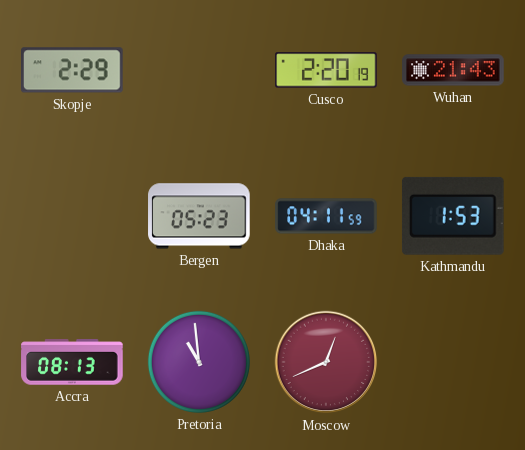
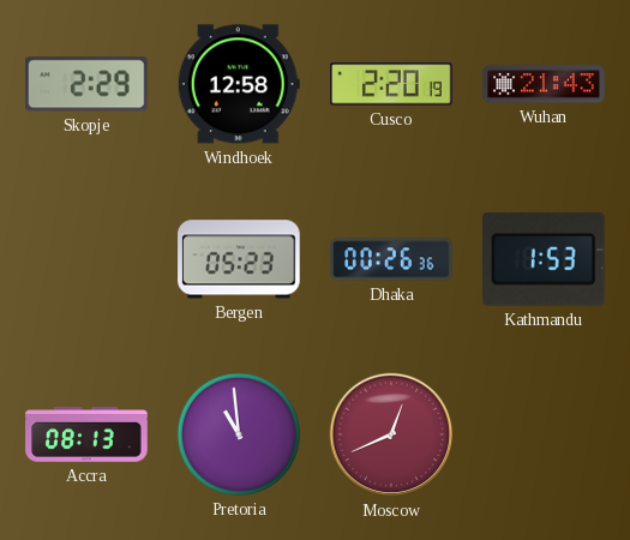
Windhoek: none -> 12:58
Dhaka: 04:11 -> 00:26
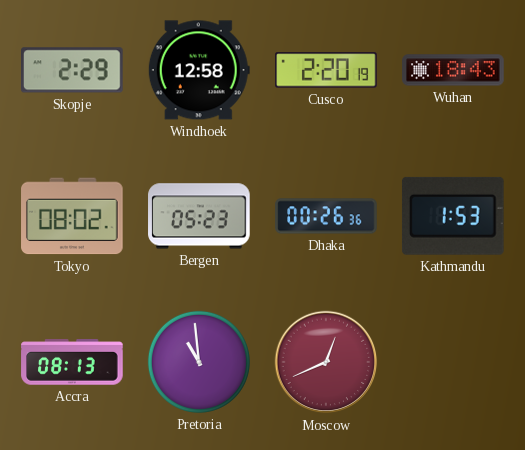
Wuhan: 21:43 -> 18:43
Tokyo: none -> 08:02
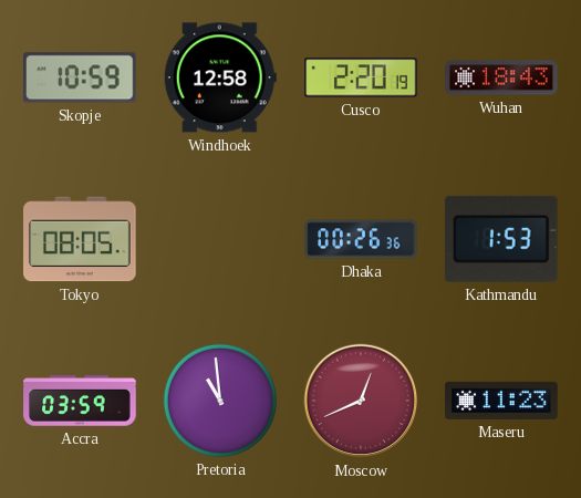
Skopje: 2:29 -> 10:59
Tokyo: 08:02 -> 08:05
Bergen: 05:23 -> none
Accra: 08:13 -> 03:59
Maseru: none -> 11:23
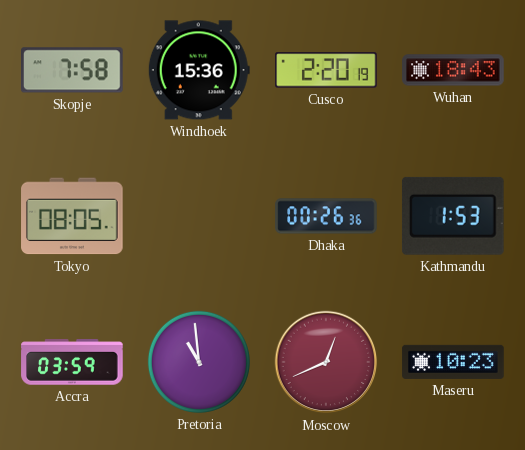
Skopje: 10:59 -> 7:58
Windhoek: 12:58 -> 15:36
Maseru: 11:23 -> 10:23
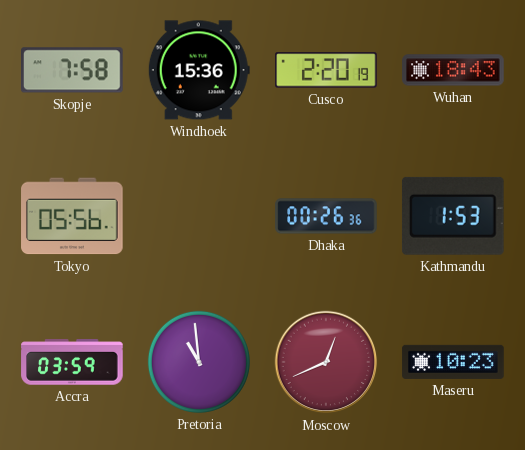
Tokyo: 08:05 -> 05:56
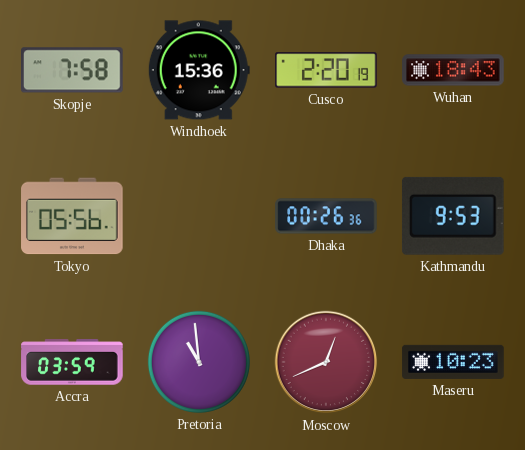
Kathmandu: 1:53 -> 9:53
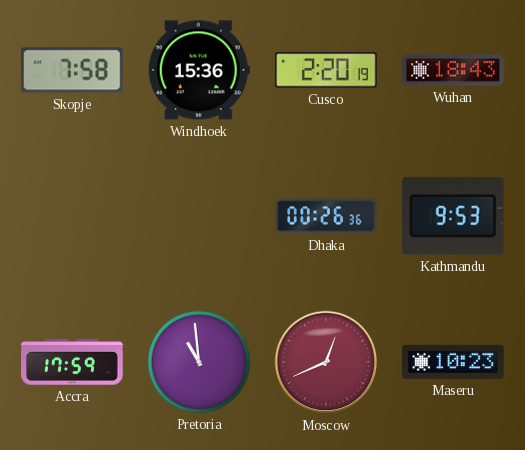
Tokyo: 05:56 -> none
Accra: 03:59 -> 17:59
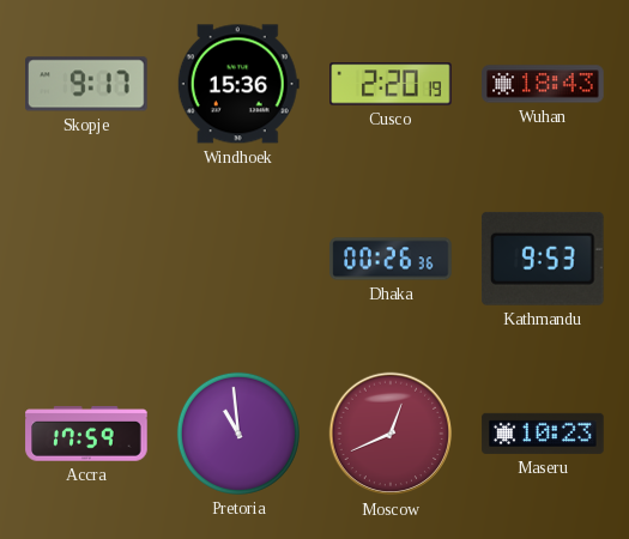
Skopje: 7:58 -> 9:17
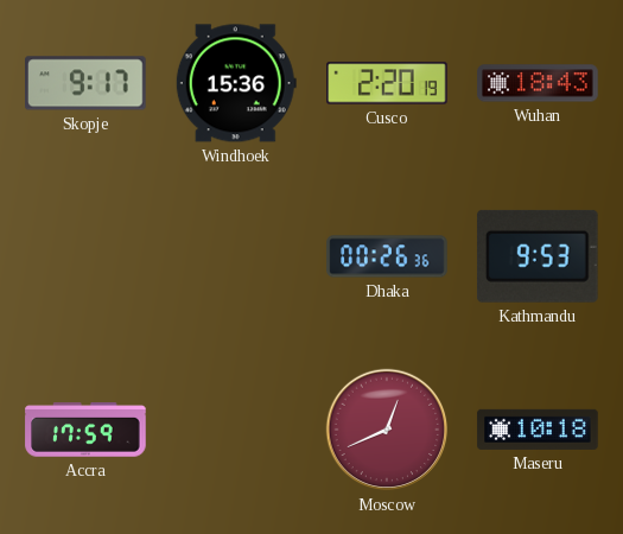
Pretoria: 10:59 -> none
Maseru: 10:23 -> 10:18
